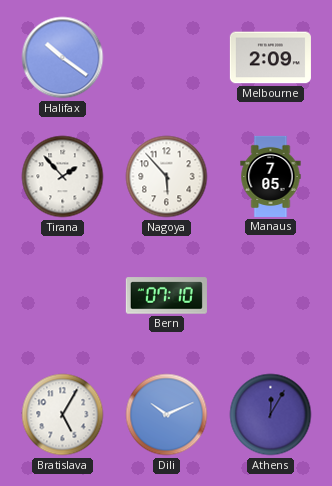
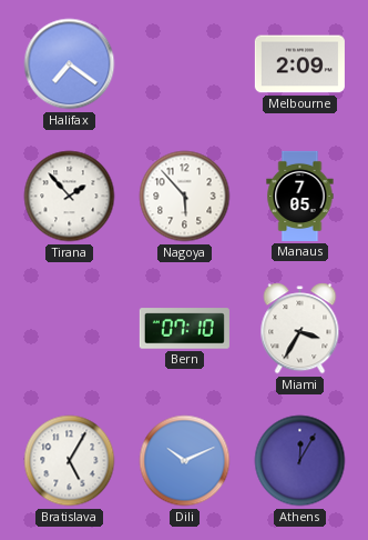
Halifax: 10:21 -> 7:21
Miami: none -> 3:35
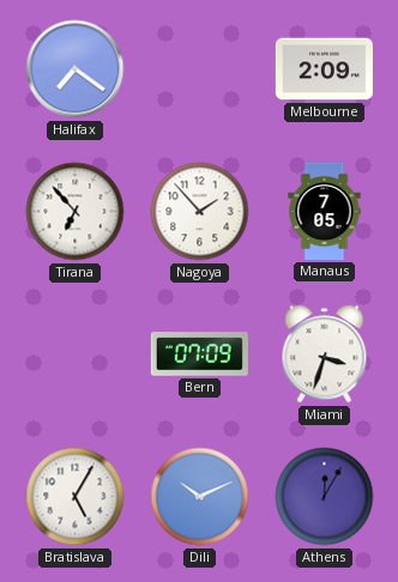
Tirana: 1:53 -> 6:53
Nagoya: 5:53 -> 1:53
Bern: 07:10 -> 07:09
Miami: 3:35 -> 3:33
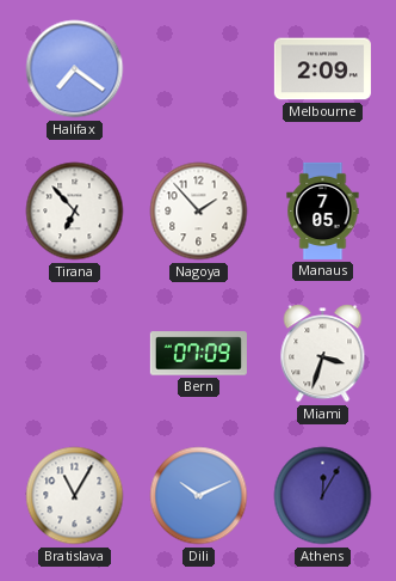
Bratislava: 5:05 -> 11:05
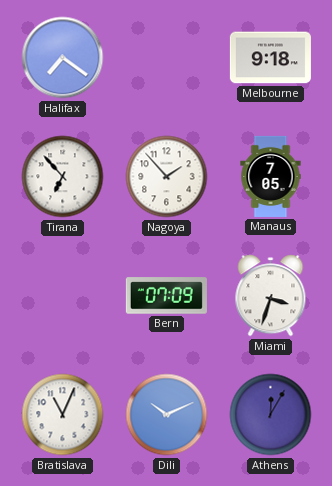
Melbourne: 2:09 -> 9:18
Bratislava: 11:05 -> 11:04
